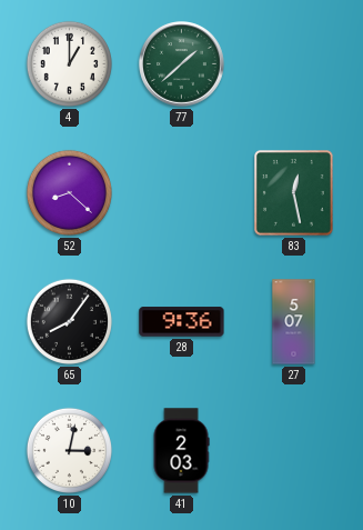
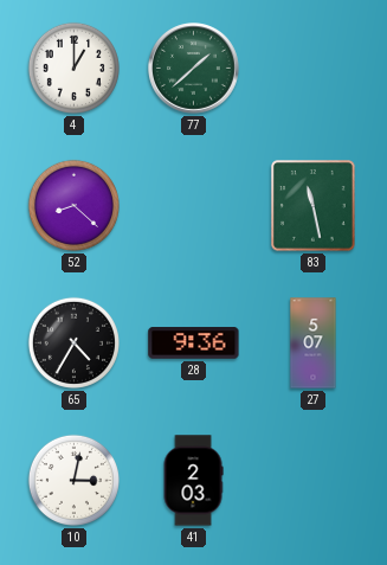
83: 12:28 -> 11:28
65: 8:06 -> 4:35
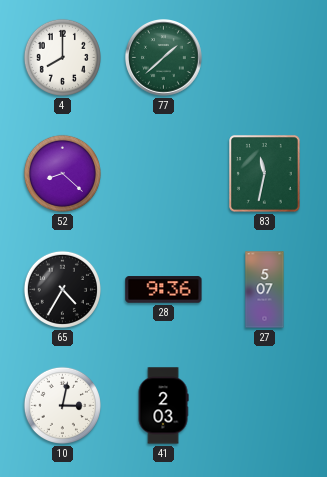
4: 1:00 -> 8:00
83: 11:28 -> 11:32
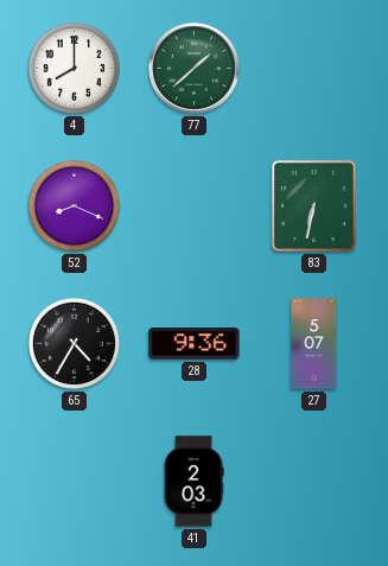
52: 8:22 -> 8:19
83: 11:32 -> 6:32
10: 3:02 -> none
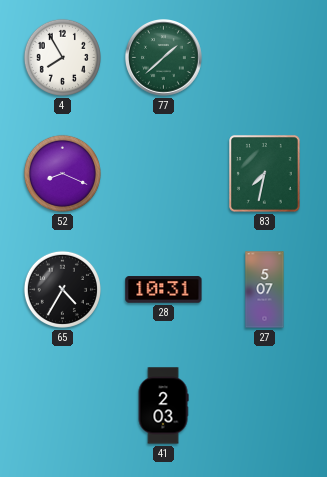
4: 8:00 -> 7:55
83: 6:32 -> 7:32
28: 9:36 -> 10:31
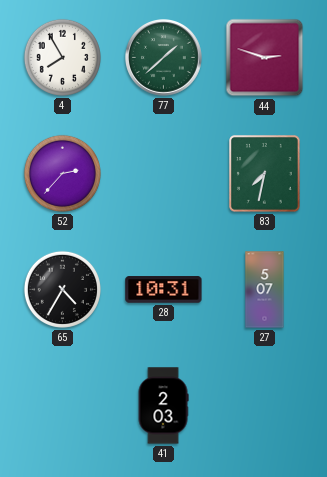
44: none -> 2:48
52: 8:19 -> 2:37
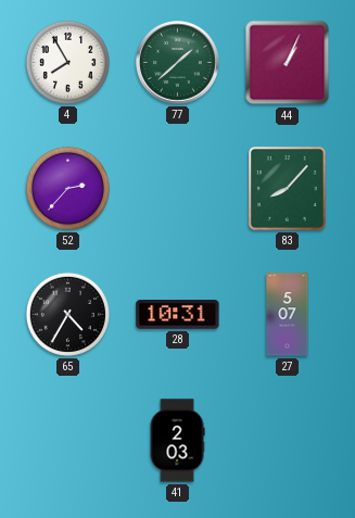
44: 2:48 -> 1:04
83: 7:32 -> 8:07
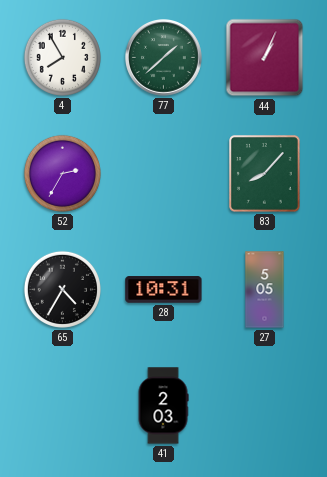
52: 2:37 -> 2:35
27: 5:07 -> 5:05
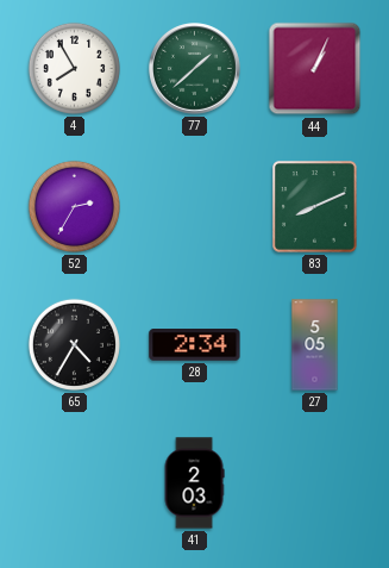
83: 8:07 -> 8:11
28: 10:31 -> 2:34
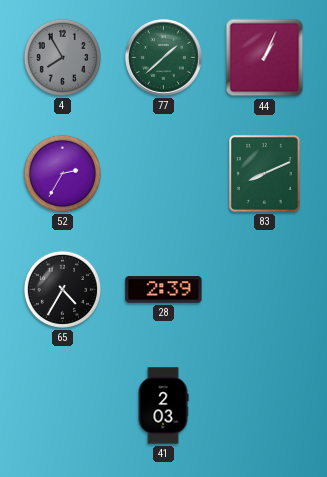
4 dial: white -> grey
28: 2:34 -> 2:39
27: 5:05 -> none
